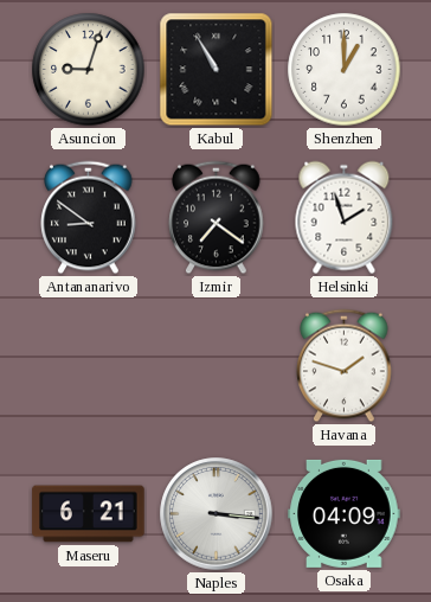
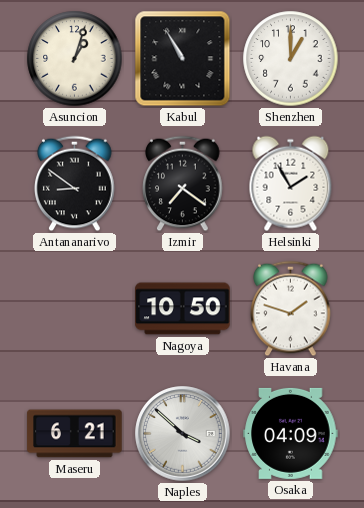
Asuncion: 9:03 -> 1:03
Helsinki: 1:57 -> 1:55
Nagoya: none -> 10:50
Naples: 3:16 -> 3:52
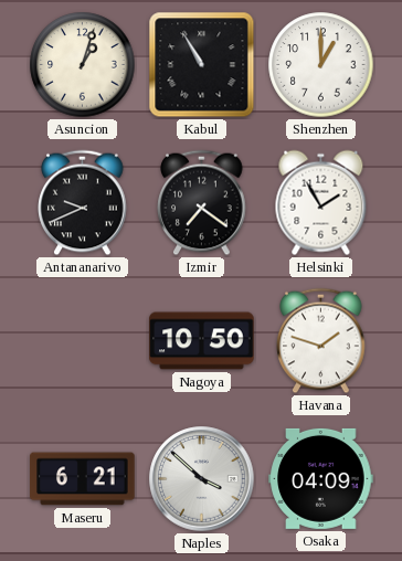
Antananarivo: 8:51 -> 9:41
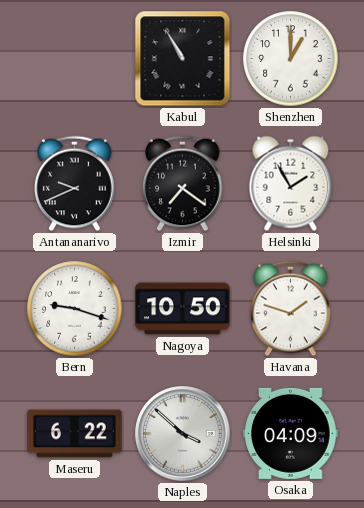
Asuncion: 1:03 -> none
Bern: none -> 9:18
Maseru: 6:21 -> 6:22
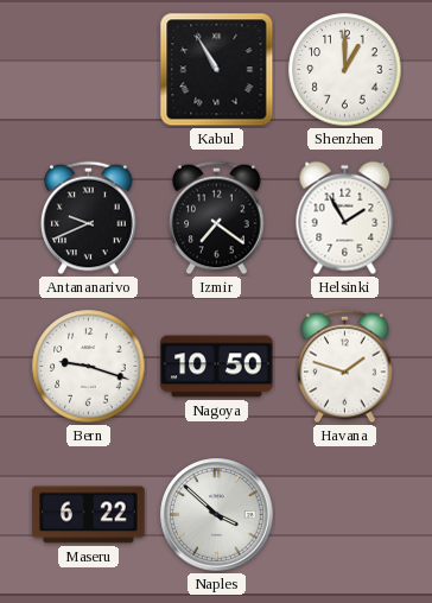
Osaka: 04:09 -> none
